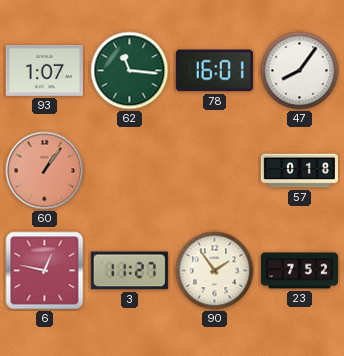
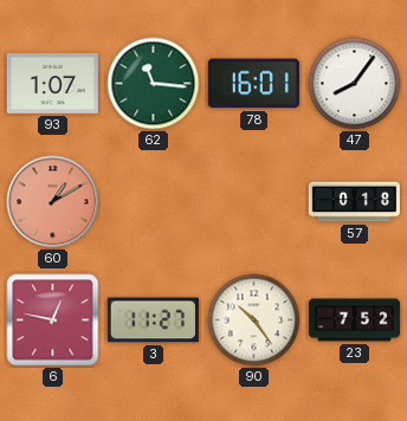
60: 1:06 -> 1:10
90: 1:54 -> 10:24
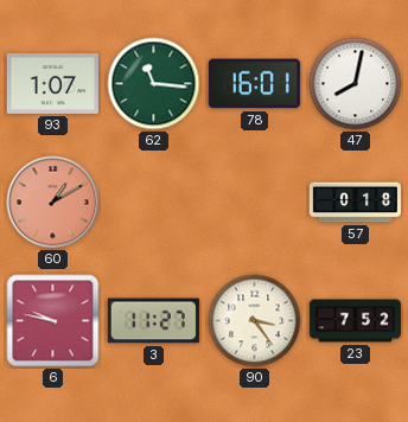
47: 8:06 -> 8:02
6: 12:47 -> 9:47
90: 10:24 -> 3:24
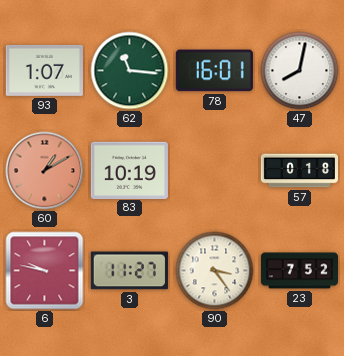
83: none -> 10:19
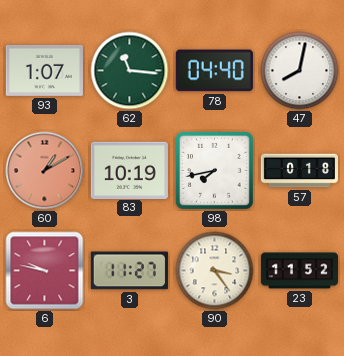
78: 16:01 -> 04:40
98: none -> 7:43
23: 7:52 -> 11:52
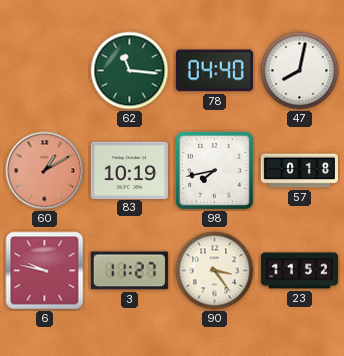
93: 1:07 -> none
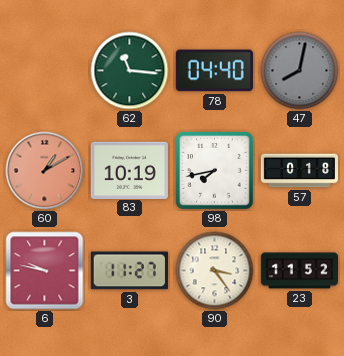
47 dial: white -> grey
